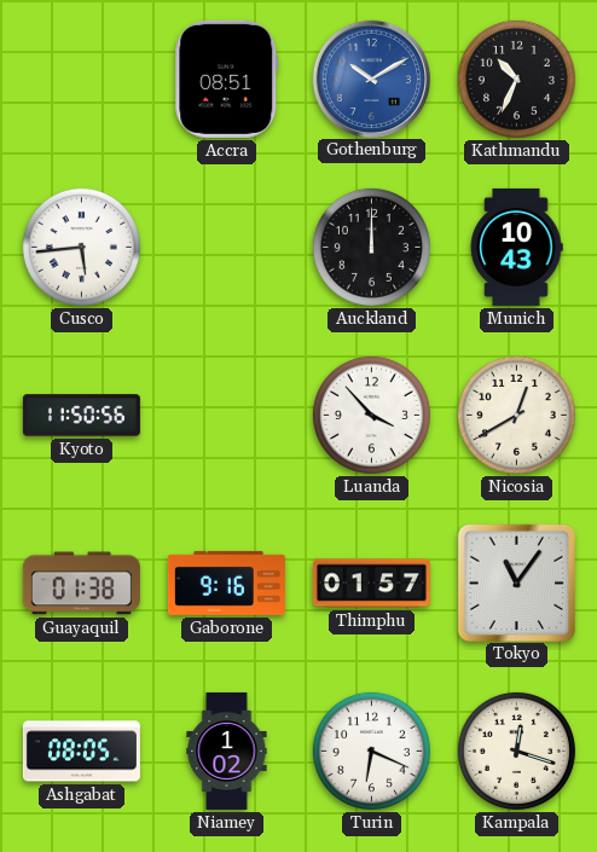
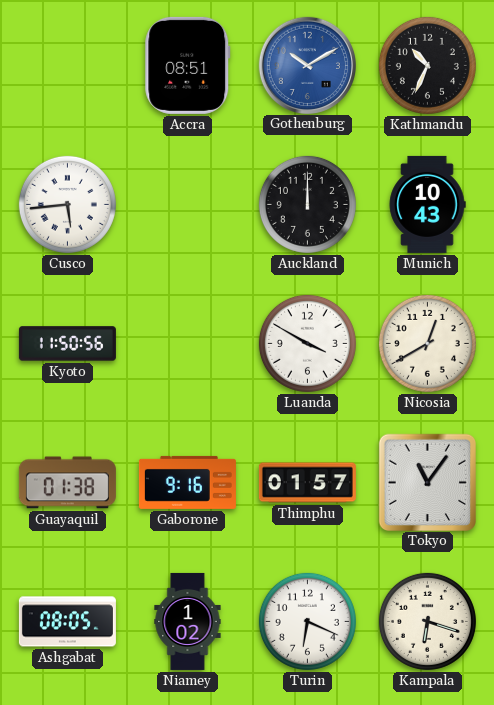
Luanda: 3:53 -> 3:50
Kampala: 12:18 -> 6:18
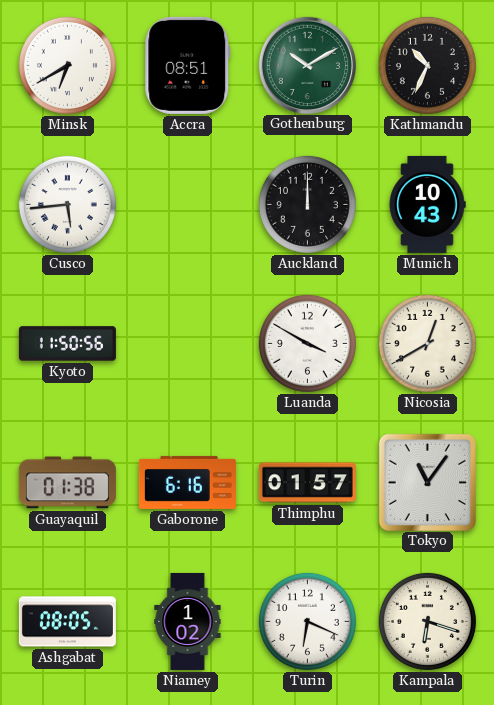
Minsk: none -> 6:40
Gothenburg dial: blue -> green
Gaborone: 9:16 -> 6:16
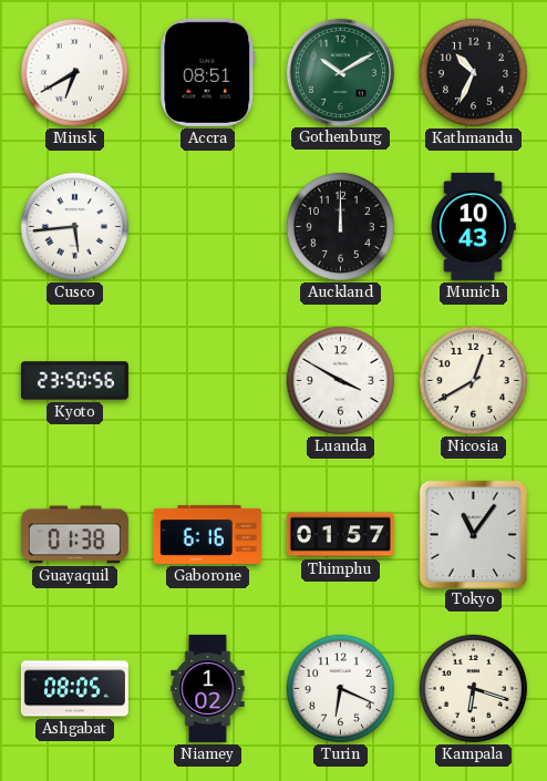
Kyoto: 11:50 -> 23:50
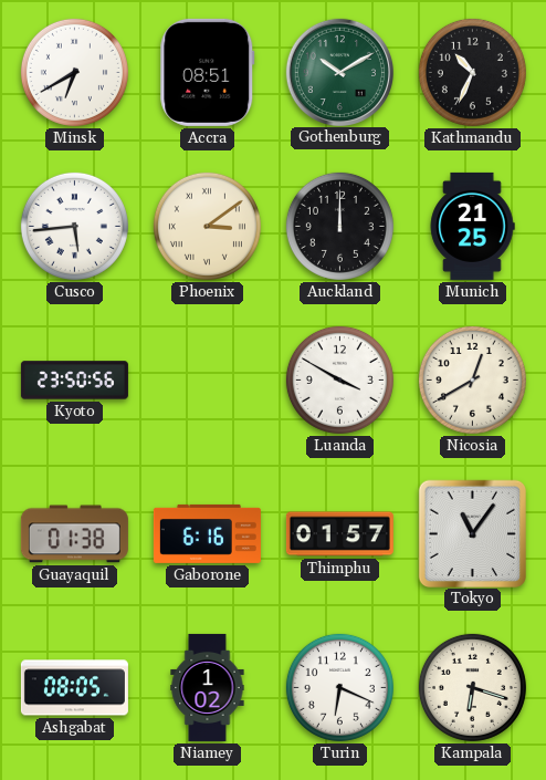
Phoenix: none -> 3:09
Munich: 10:43 -> 21:25
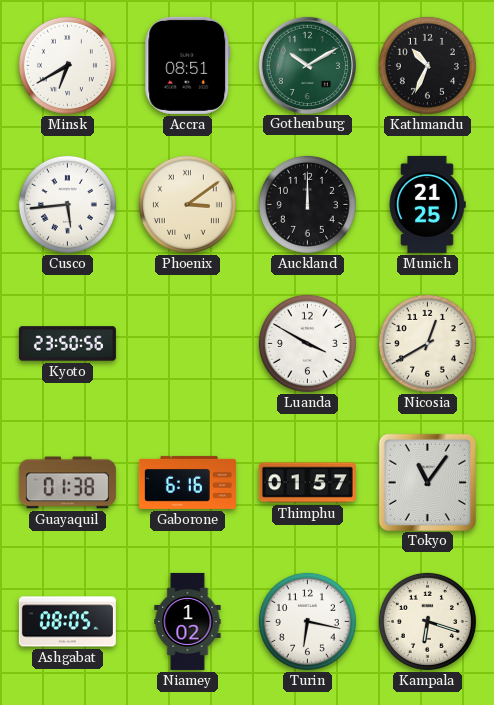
Turin: 6:19 -> 6:17
